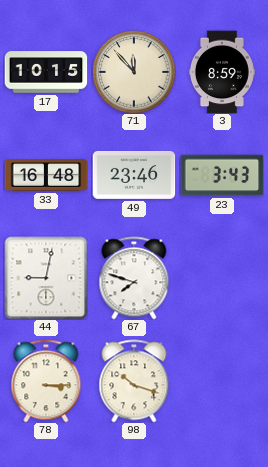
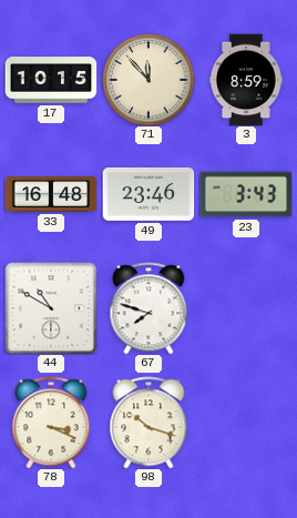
44: 9:02 -> 10:50
78: 3:15 -> 3:19
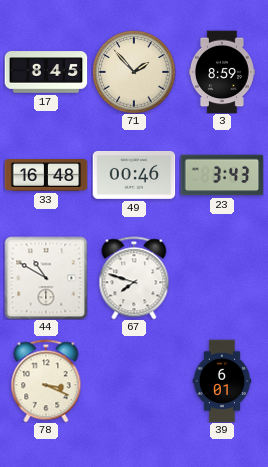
17: 10:15 -> 8:45
71: 11:53 -> 1:53
49: 23:46 -> 00:46
98: 10:18 -> none
39: none -> 6:01
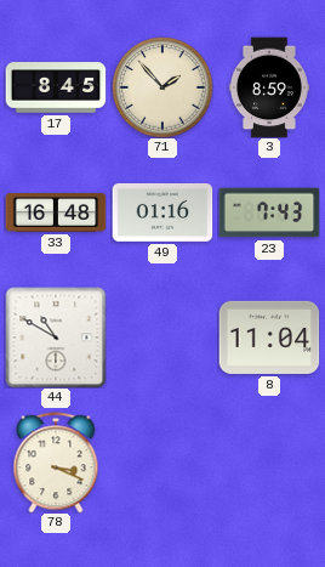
49: 00:46 -> 01:16
23: 3:43 -> 7:43
67: 7:48 -> none
8: none -> 11:04
39: 6:01 -> none
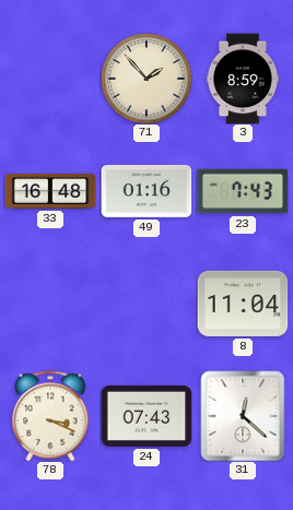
17: 8:45 -> none
44: 10:50 -> none
24: none -> 07:43
31: none -> 12:22
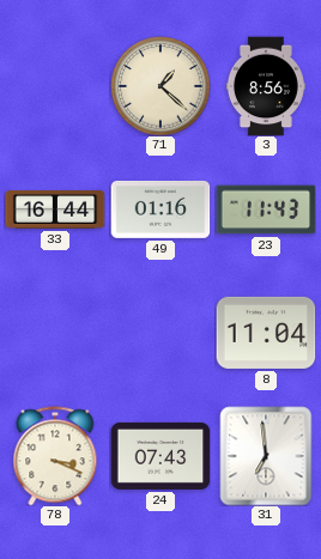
71: 1:53 -> 1:22
3: 8:59 -> 8:56
33: 16:48 -> 16:44
23: 7:43 -> 11:43
31: 12:22 -> 6:59
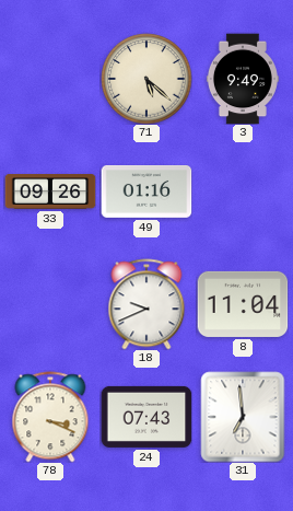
71: 1:22 -> 5:22
3: 8:56 -> 9:49
33: 16:44 -> 09:26
23: 11:43 -> none
18: none -> 9:41
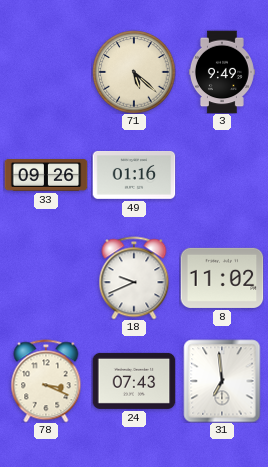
8: 11:04 -> 11:02
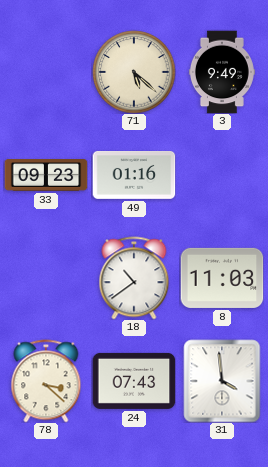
33: 09:26 -> 09:23
18: 9:41 -> 10:39
8: 11:02 -> 11:03
78: 3:19 -> 3:22
31: 6:59 -> 3:59
